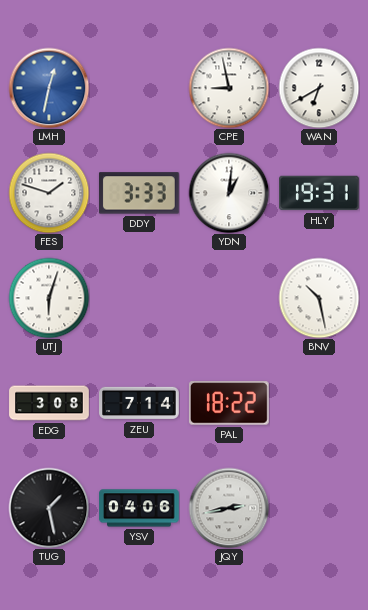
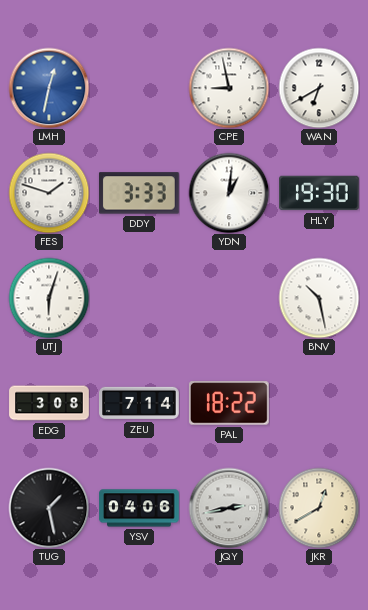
HLY: 19:31 -> 19:30
JKR: none -> 12:40
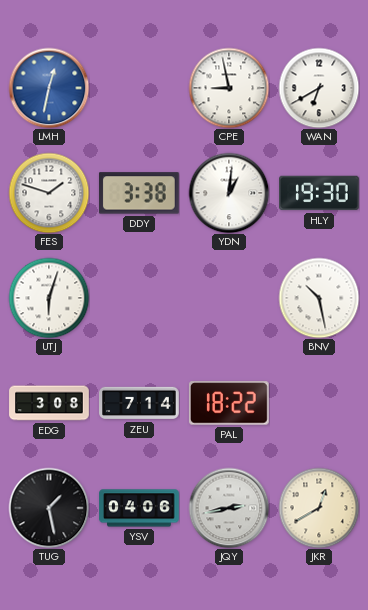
DDY: 3:33 -> 3:38
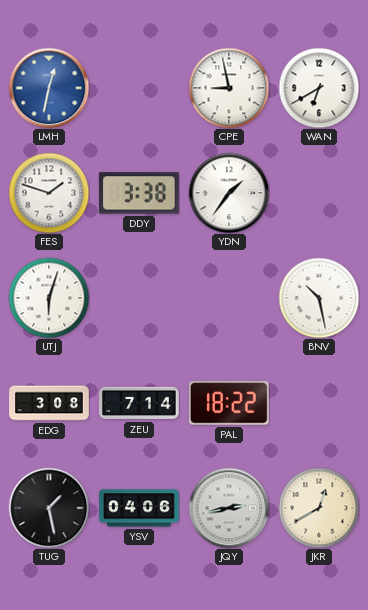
YDN: 1:01 -> 1:36
HLY: 19:30 -> none
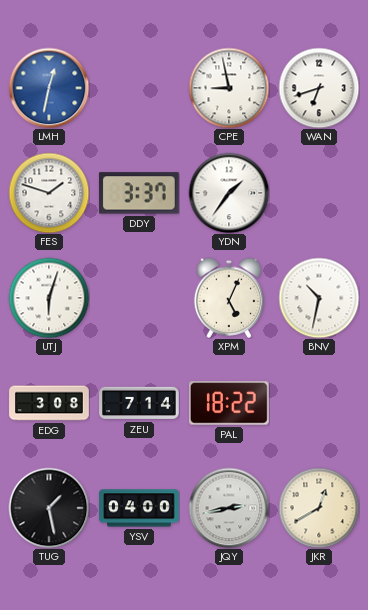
WAN: 6:40 -> 6:42
DDY: 3:38 -> 3:37
XPM: none -> 5:04
BNV: 10:28 -> 10:32
YSV: 04:06 -> 04:00
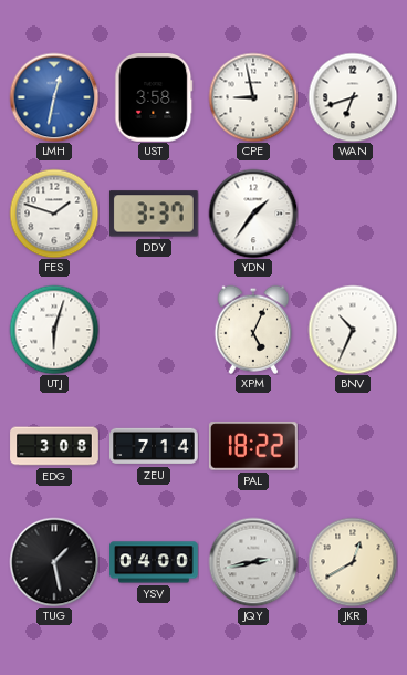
UST: none -> 3:58
BNV: 10:32 -> 10:34
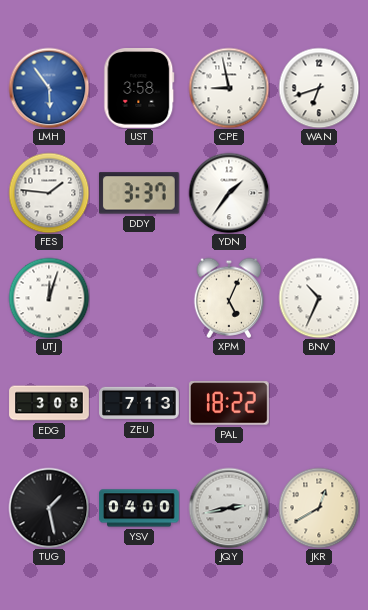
LMH: 12:32 -> 5:54
FES: 1:48 -> 1:46
UTJ: 6:03 -> 12:03
ZEU: 7:14 -> 7:13
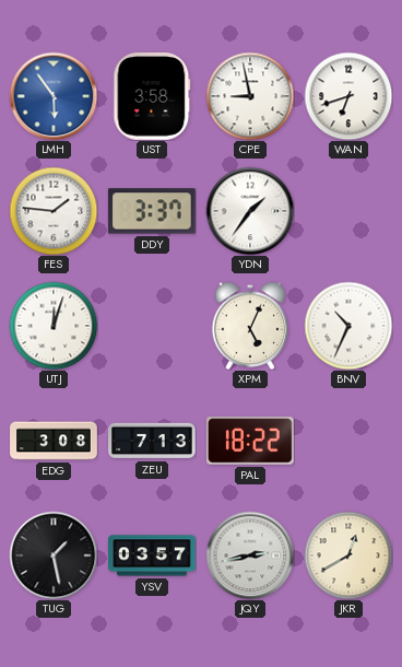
YSV: 04:00 -> 03:57
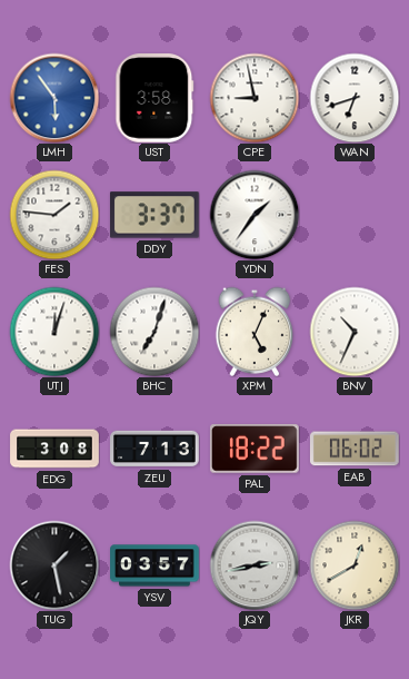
BHC: none -> 7:03
EAB: none -> 06:02
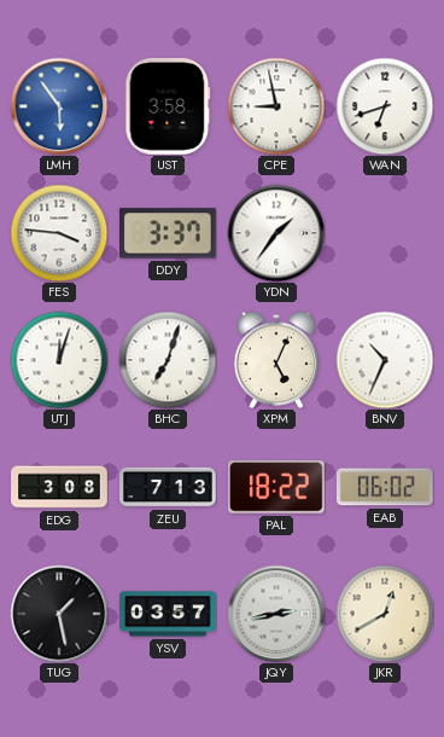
FES: 1:46 -> 3:46
